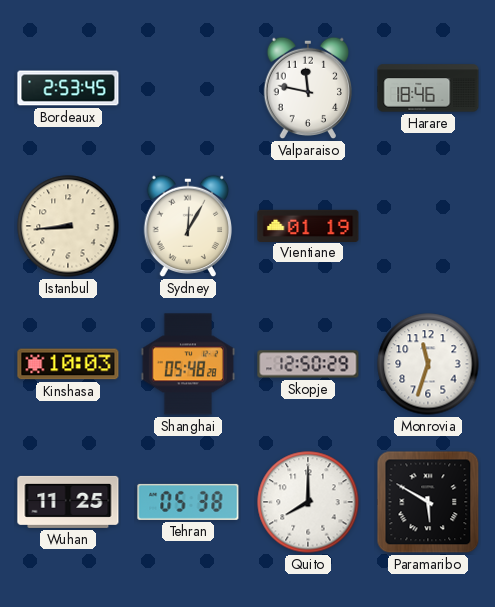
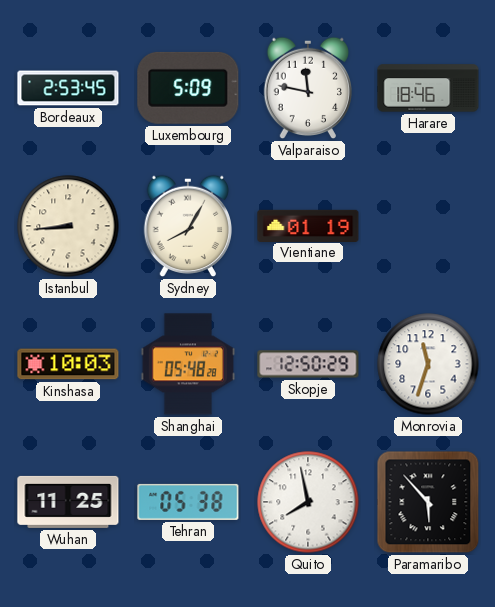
Luxembourg: none -> 5:09
Sydney: 12:05 -> 8:05
Quito: 8:00 -> 7:58
Paramaribo: 5:50 -> 5:53
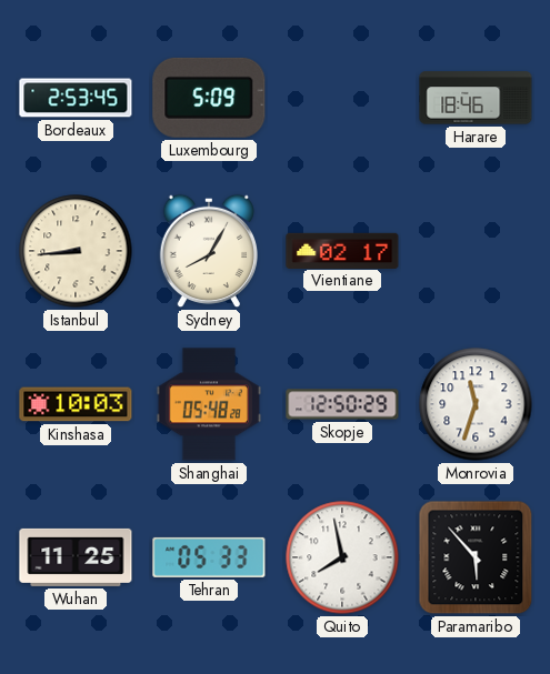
Valparaiso: 11:47 -> none
Vientiane: 01:19 -> 02:17
Tehran: 05:38 -> 05:33
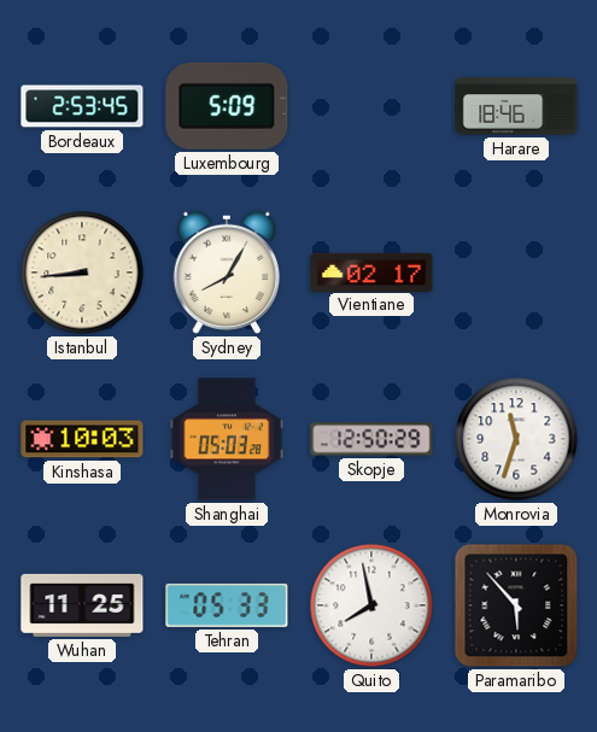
Shanghai: 05:48 -> 05:03
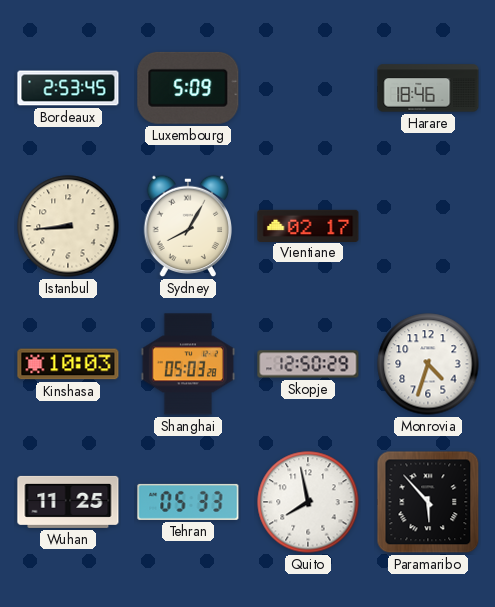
Monrovia: 11:33 -> 4:33
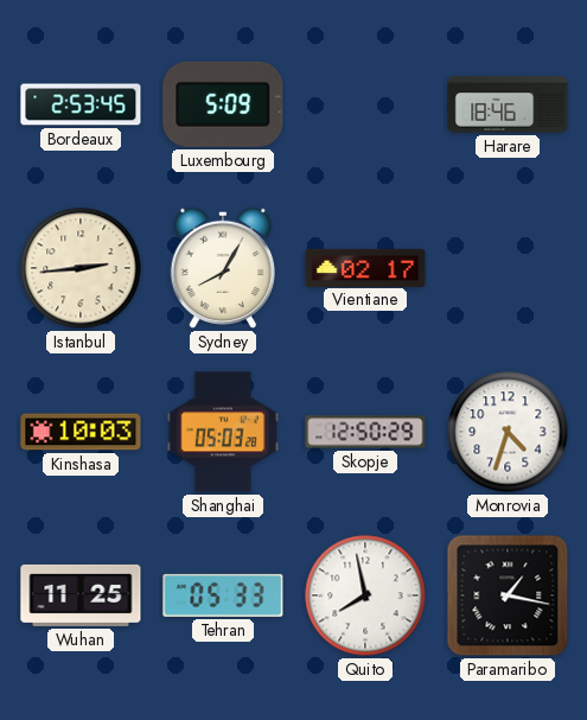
Istanbul: 8:44 -> 2:44
Paramaribo: 5:53 -> 1:17
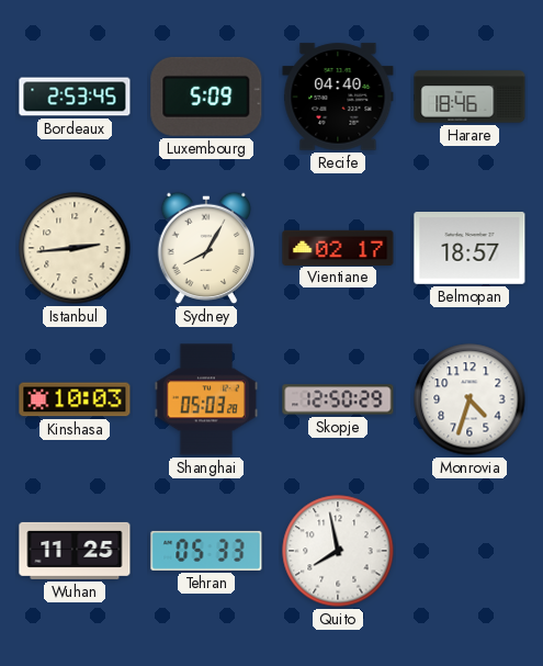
Recife: none -> 04:40
Belmopan: none -> 18:57
Paramaribo: 1:17 -> none
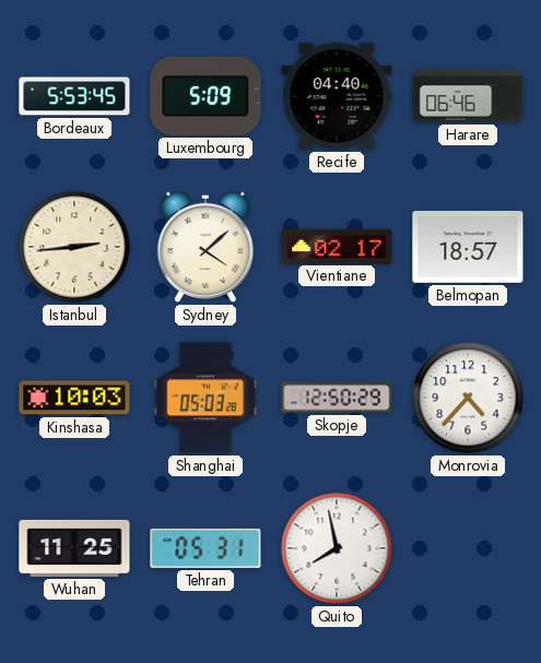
Bordeaux: 2:53 -> 5:53
Harare: 18:46 -> 06:46
Sydney: 8:05 -> 4:08
Monrovia: 4:33 -> 4:37
Tehran: 05:33 -> 05:31
